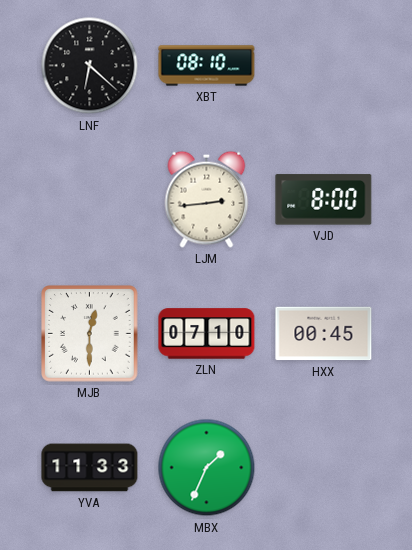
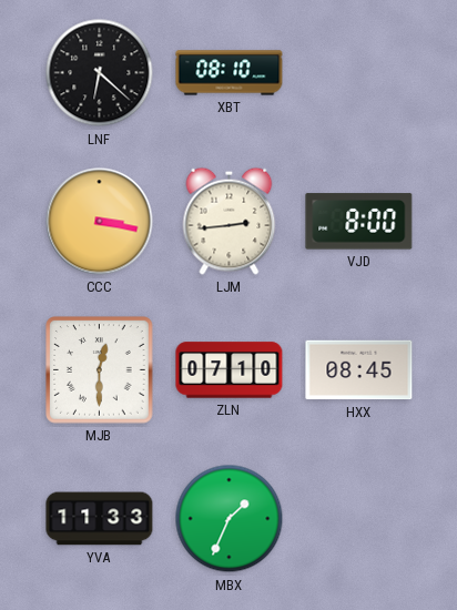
CCC: none -> 3:17
HXX: 00:45 -> 08:45
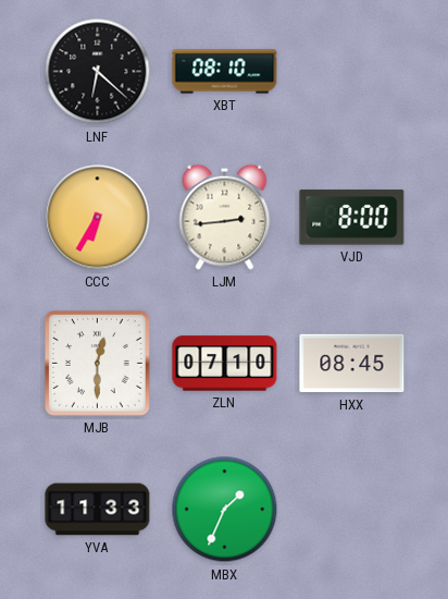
CCC: 3:17 -> 6:35
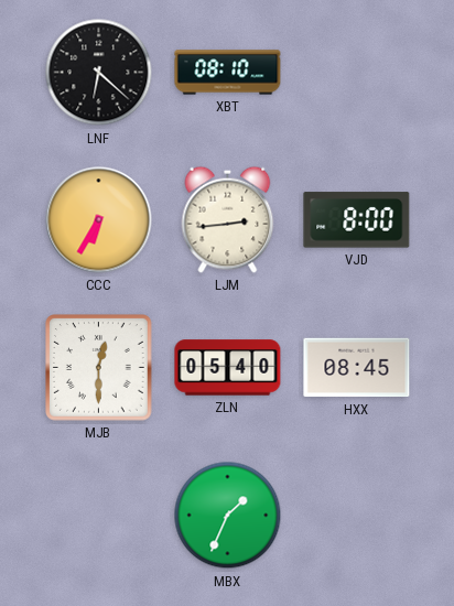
ZLN: 07:10 -> 05:40
YVA: 11:33 -> none
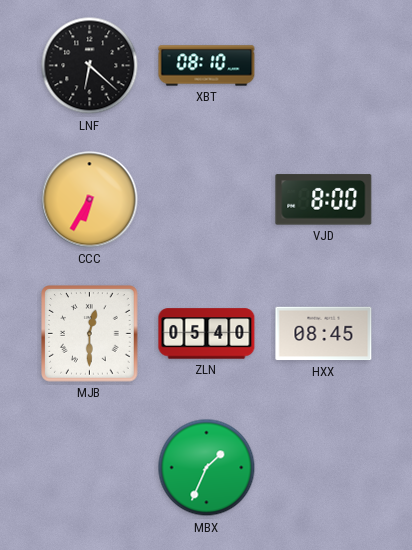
LJM: 2:44 -> none
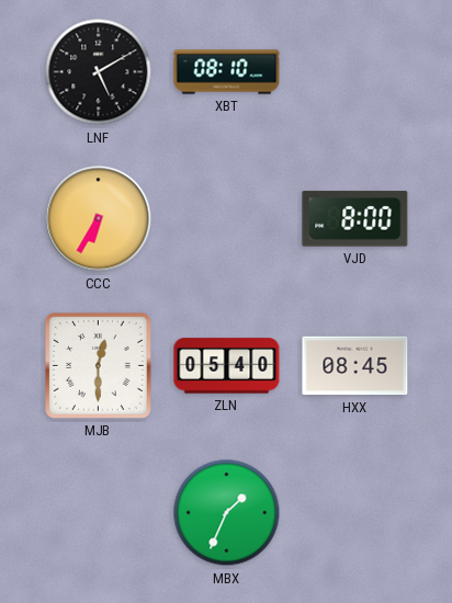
LNF: 6:22 -> 5:10
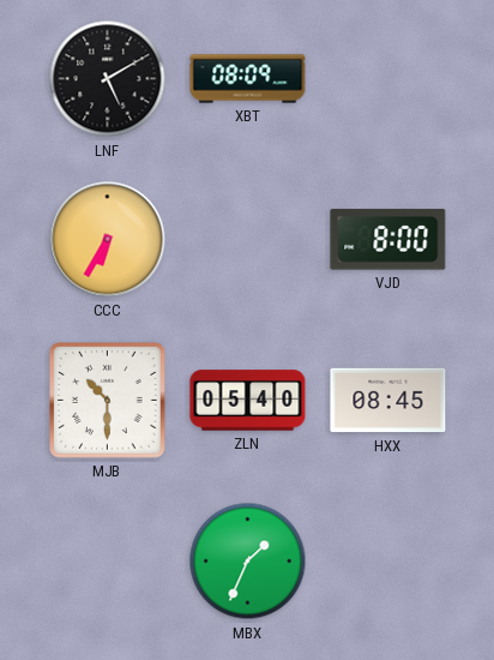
XBT: 08:10 -> 08:09
MJB: 12:30 -> 10:30
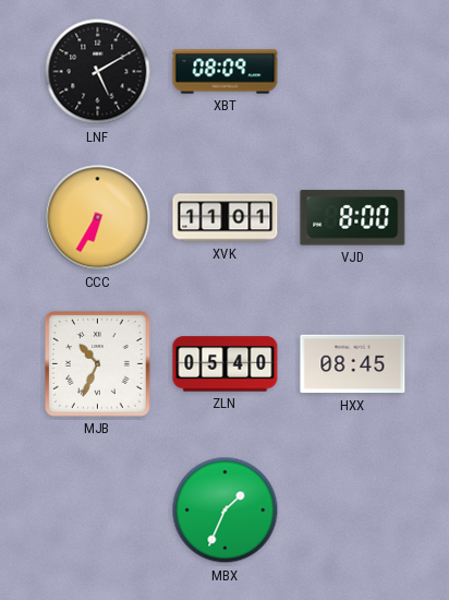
XVK: none -> 11:01
MJB: 10:30 -> 10:34
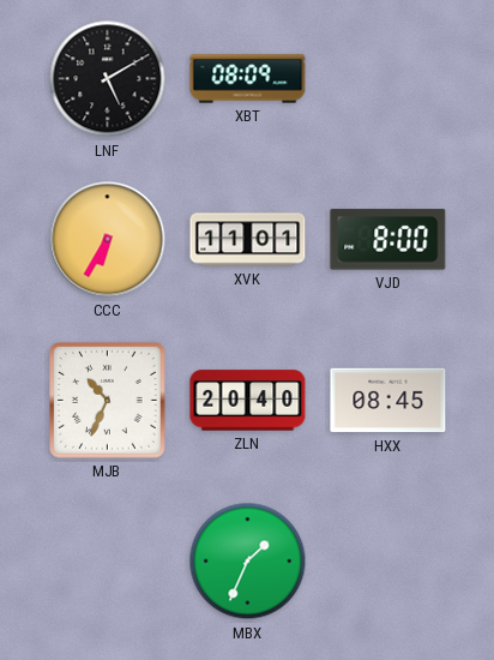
ZLN: 05:40 -> 20:40
